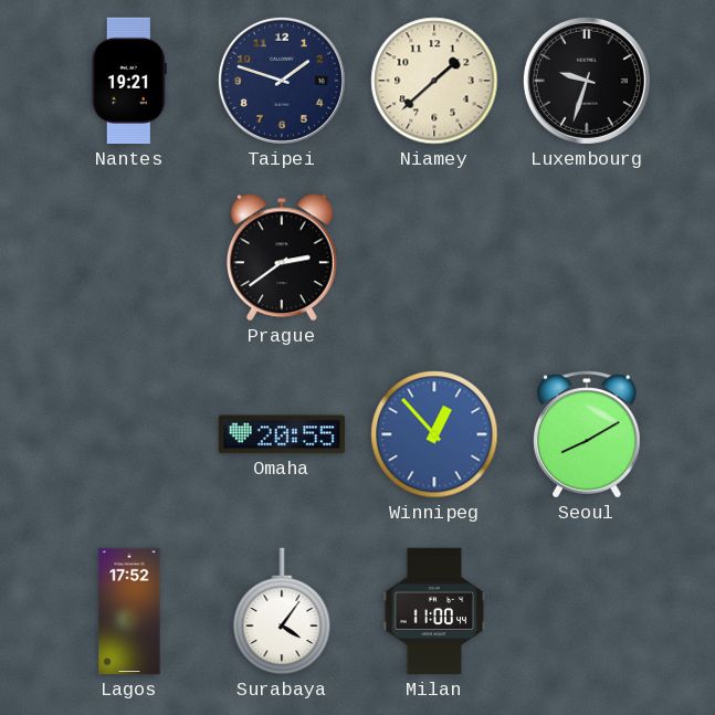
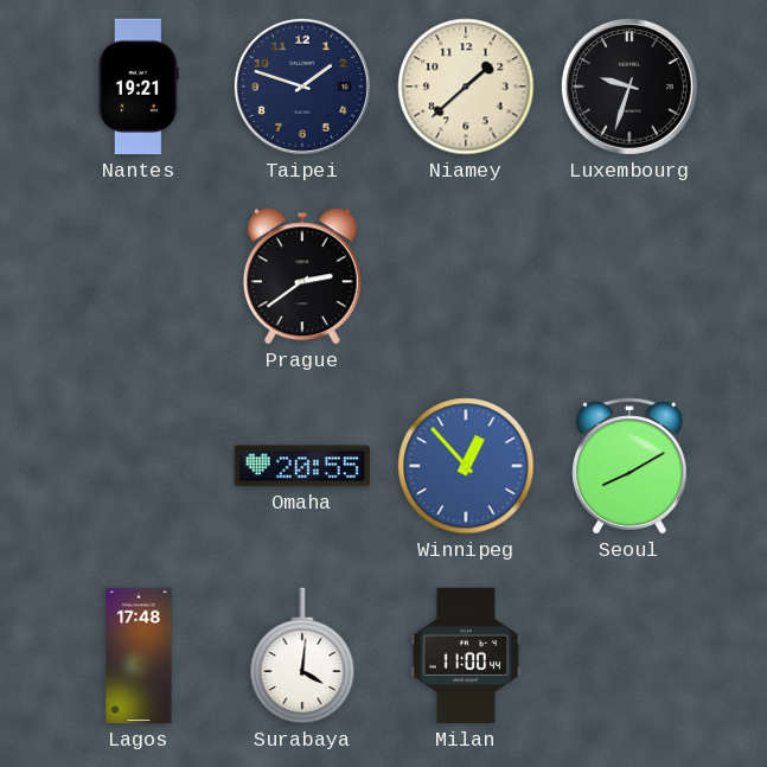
Lagos: 17:52 -> 17:48
Surabaya: 4:06 -> 4:01
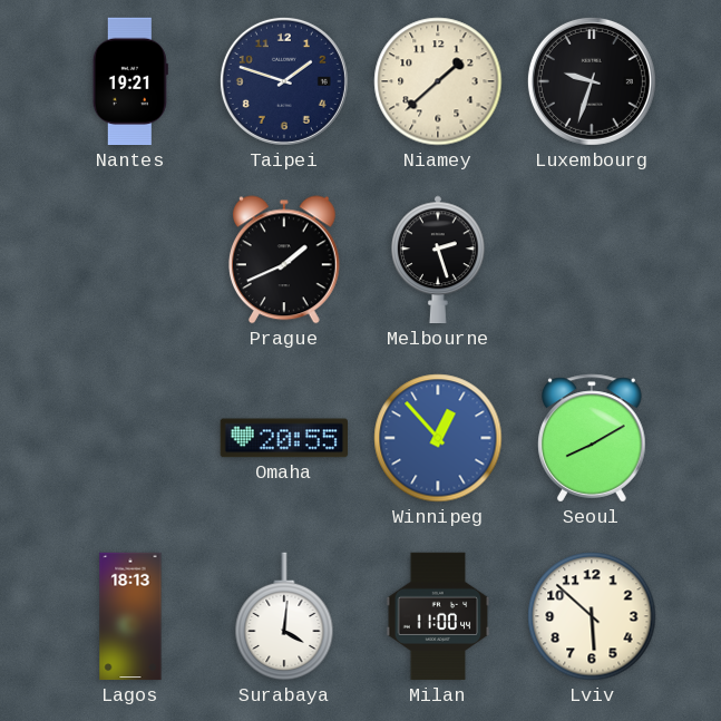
Prague: 2:39 -> 1:41
Melbourne: none -> 2:27
Lagos: 17:48 -> 18:13
Lviv: none -> 5:52
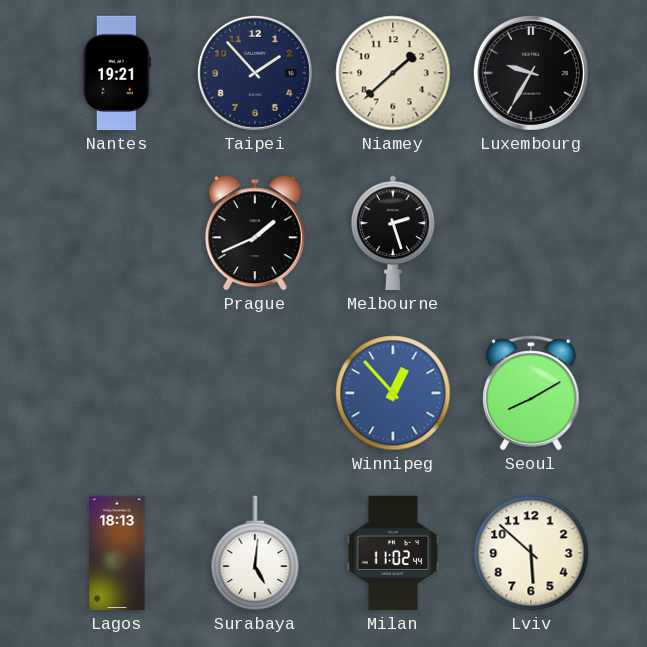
Taipei: 1:48 -> 1:53
Luxembourg: 9:33 -> 9:35
Omaha: 20:55 -> none
Surabaya: 4:01 -> 5:01
Milan: 11:00 -> 11:02
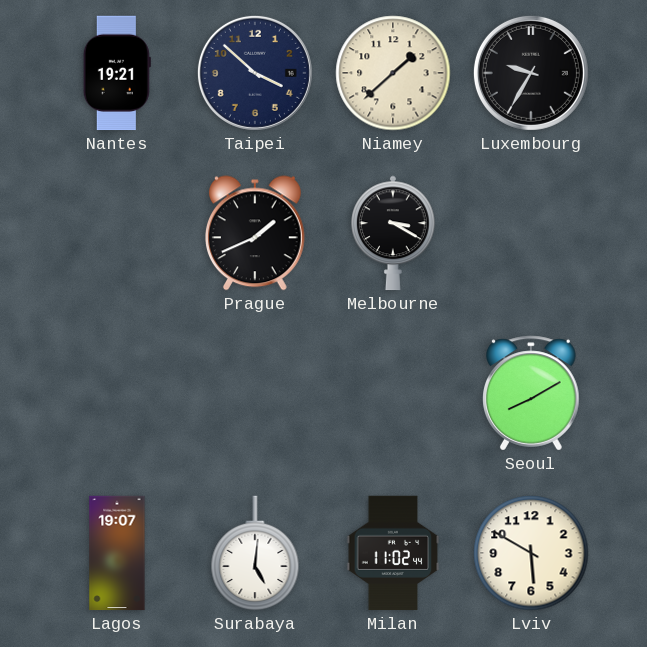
Taipei: 1:53 -> 3:52
Melbourne: 2:27 -> 3:20
Winnipeg: 12:53 -> none
Lagos: 18:13 -> 19:07
Lviv: 5:52 -> 5:50
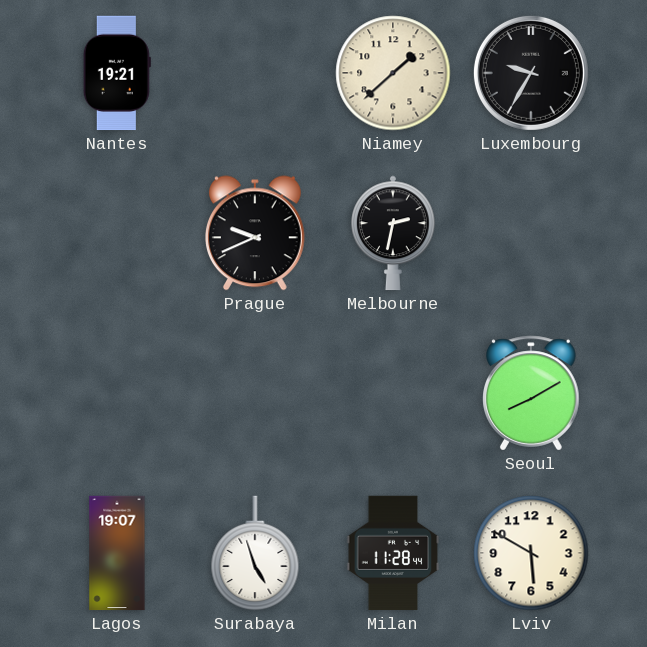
Taipei: 3:52 -> none
Prague: 1:41 -> 9:41
Melbourne: 3:20 -> 2:32
Surabaya: 5:01 -> 4:57
Milan: 11:02 -> 11:28
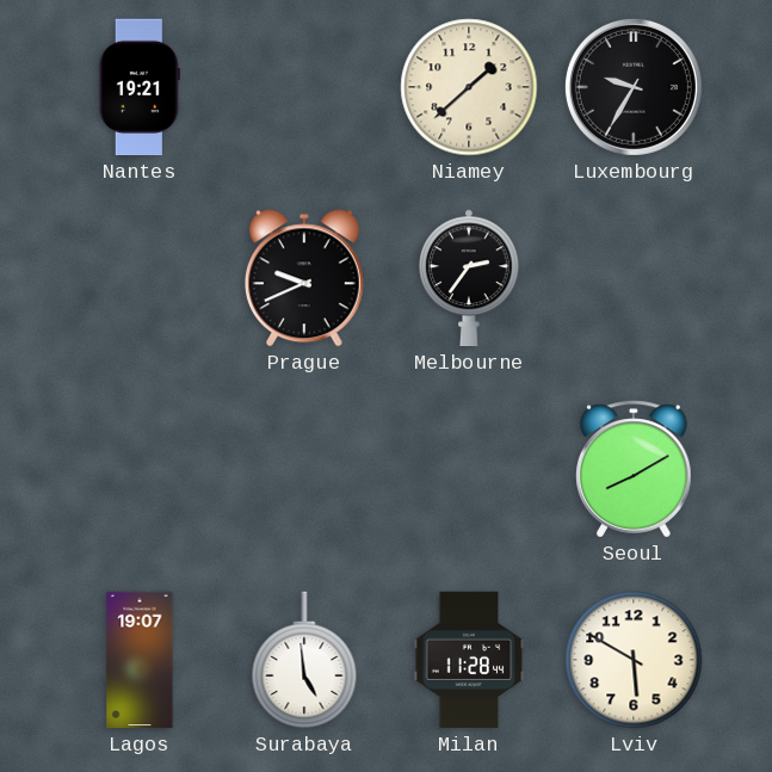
Melbourne: 2:32 -> 2:36
Surabaya: 4:57 -> 4:59
